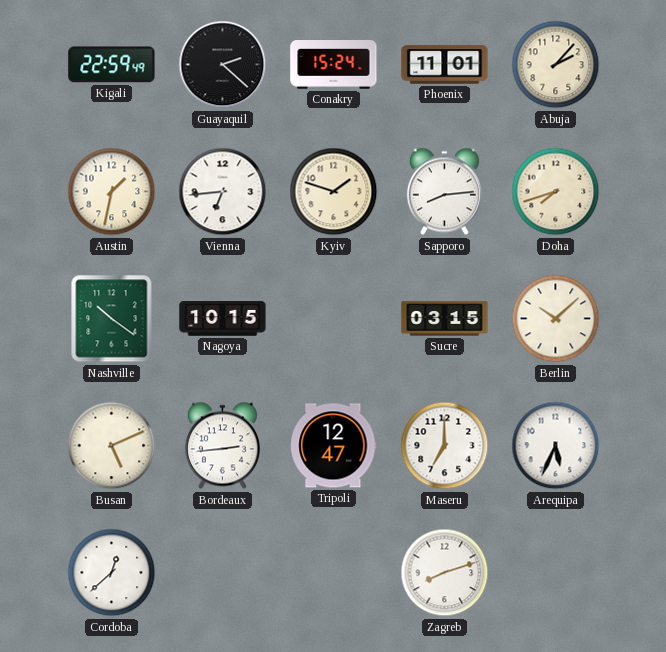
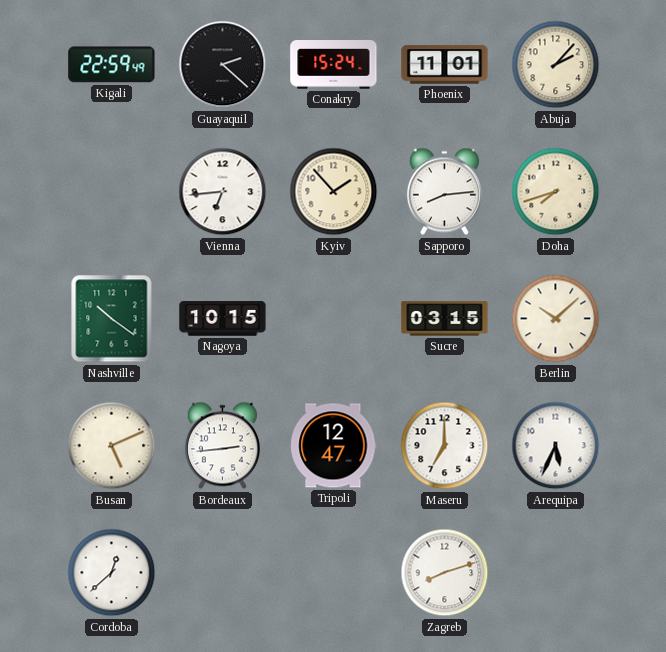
Austin: 1:32 -> none
Kyiv: 1:48 -> 1:53
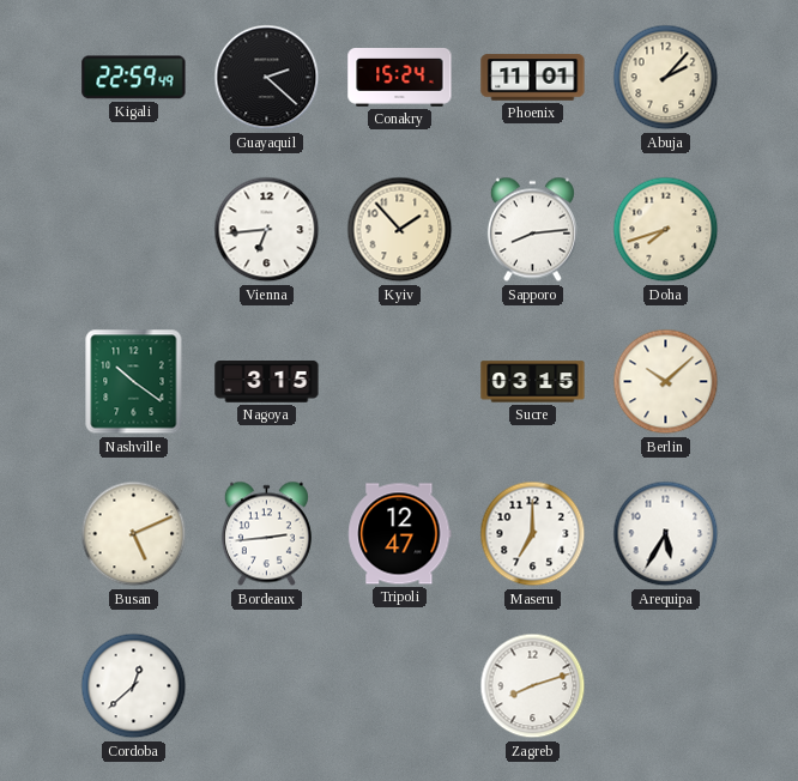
Nagoya: 10:15 -> 3:15
Arequipa: 5:34 -> 5:35
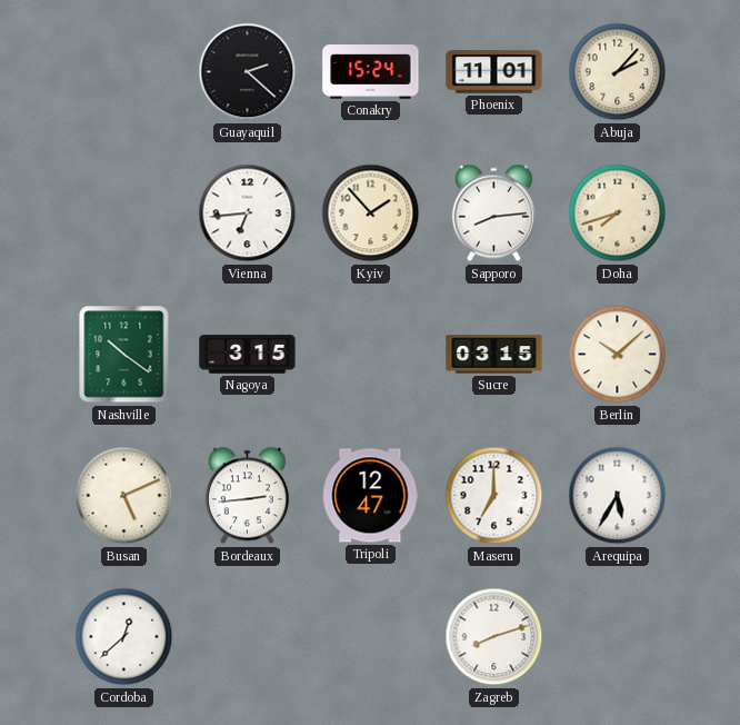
Kigali: 22:59 -> none
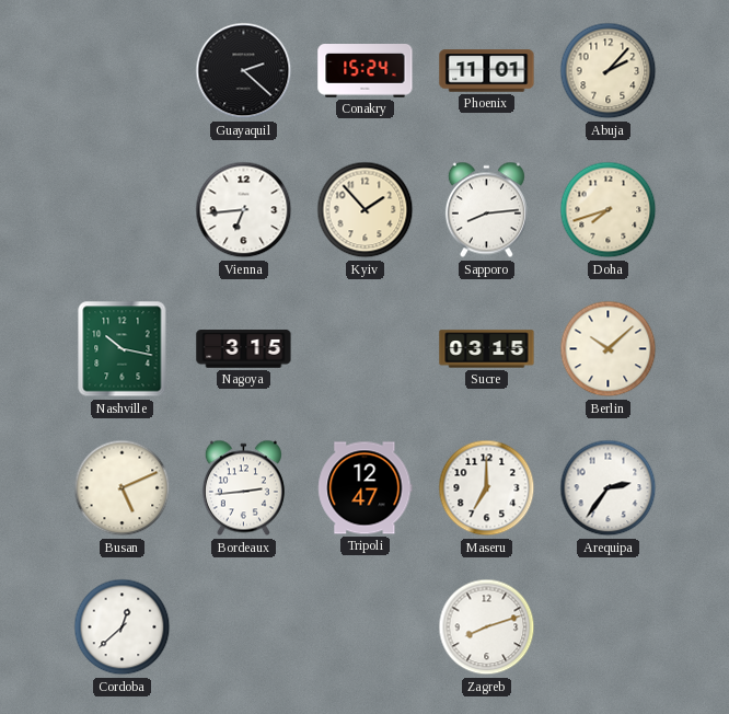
Nashville: 10:21 -> 10:17
Arequipa: 5:35 -> 2:36
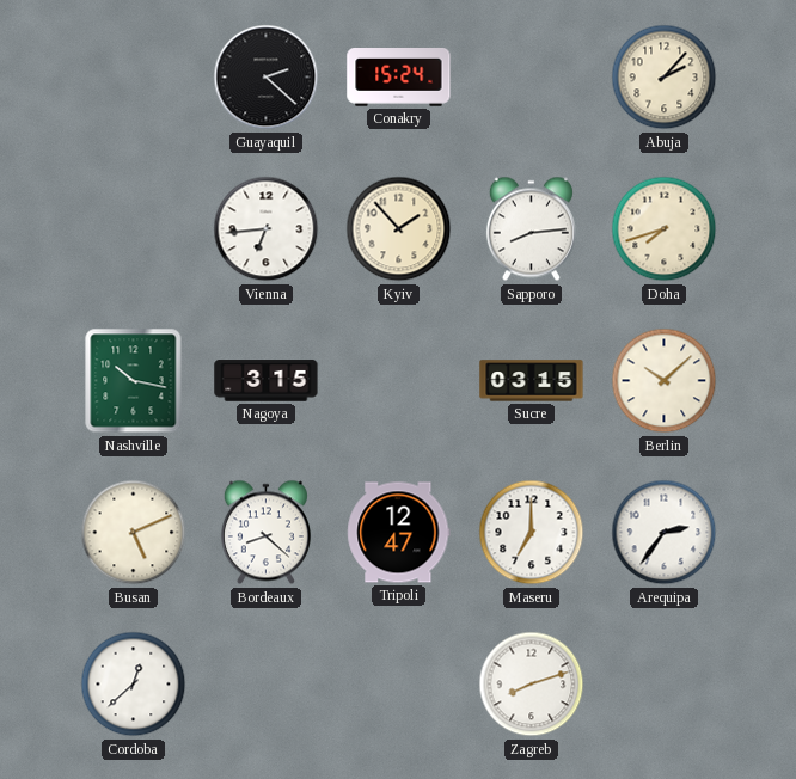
Phoenix: 11:01 -> none
Bordeaux: 2:44 -> 8:22
